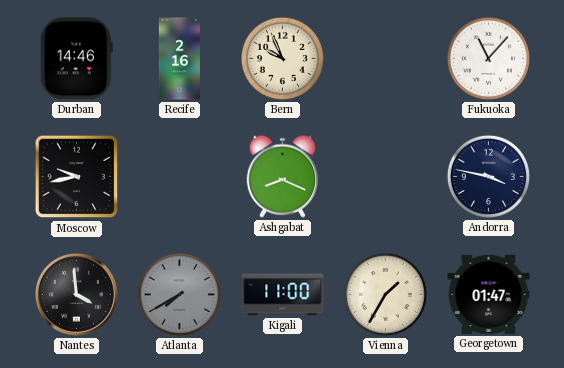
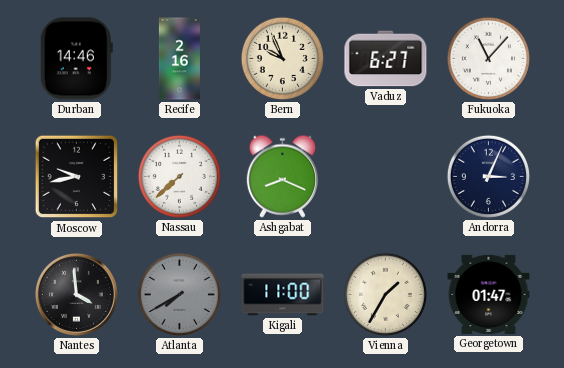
Vaduz: none -> 6:27
Nassau: none -> 7:38
Andorra: 3:47 -> 3:04
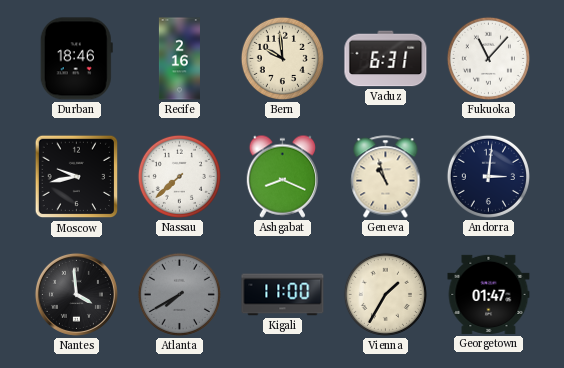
Durban: 14:46 -> 18:46
Bern: 9:56 -> 9:59
Vaduz: 6:27 -> 6:31
Geneva: none -> 10:57
Andorra: 3:04 -> 3:01
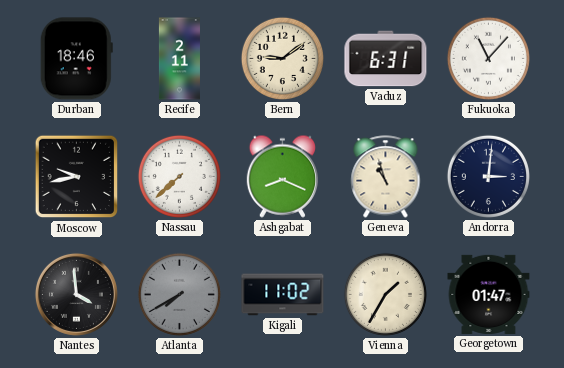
Recife: 2:16 -> 2:11
Bern: 9:59 -> 9:09
Kigali: 11:00 -> 11:02
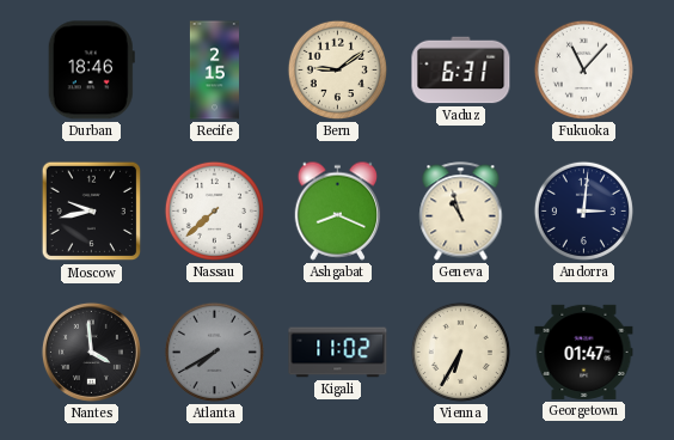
Recife: 2:11 -> 2:15
Vienna: 1:35 -> 6:35
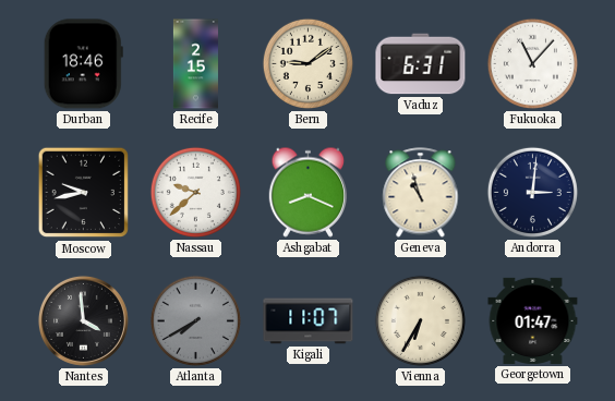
Nassau: 7:38 -> 9:38
Kigali: 11:02 -> 11:07
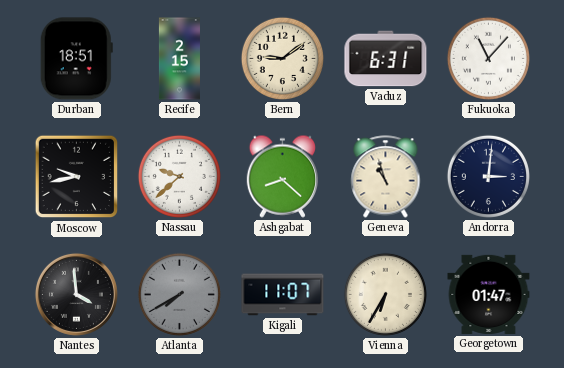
Durban: 18:46 -> 18:51
Ashgabat: 8:19 -> 8:22
